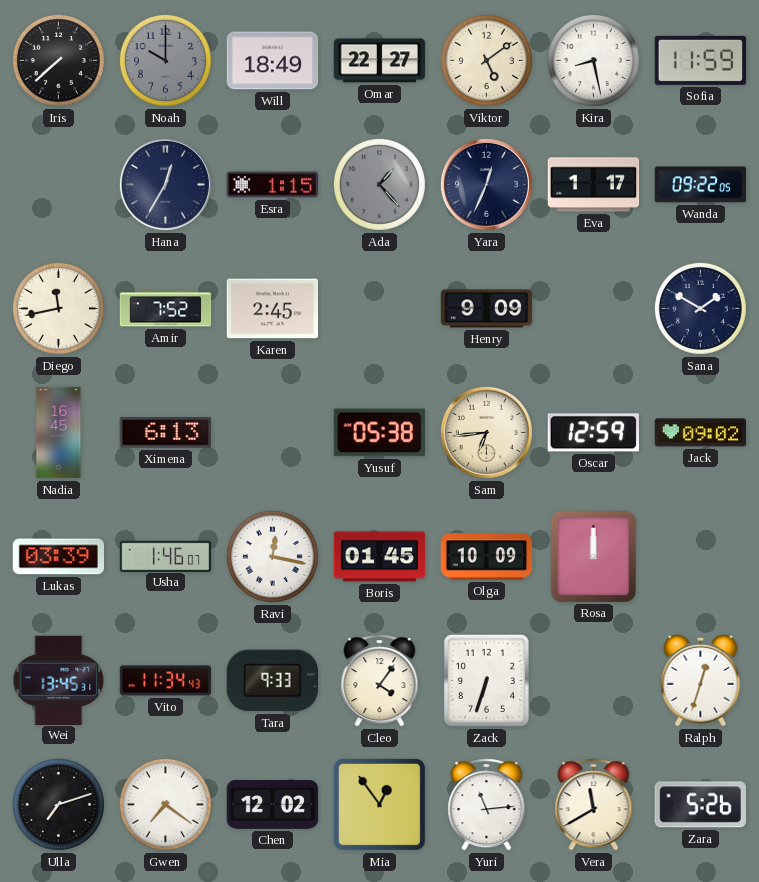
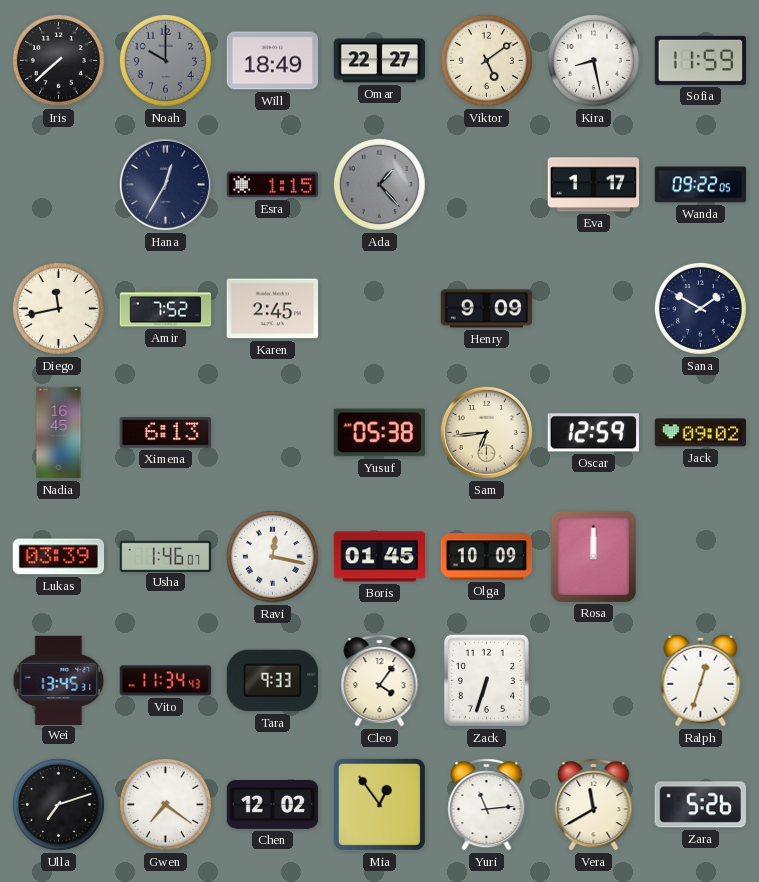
Yara: 12:34 -> none
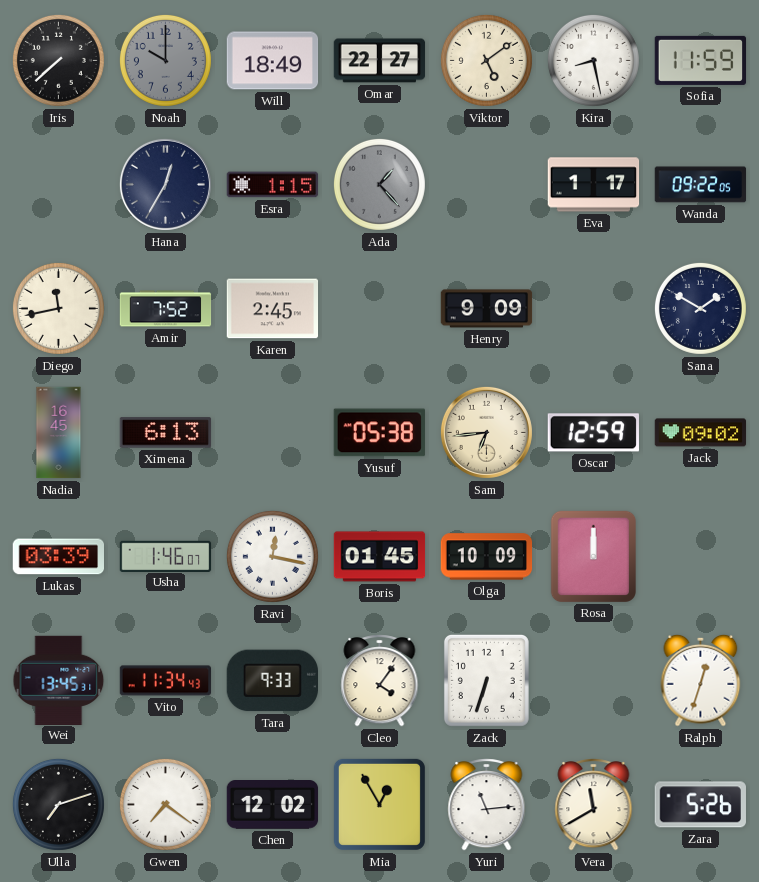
Mia: 12:54 -> 12:55
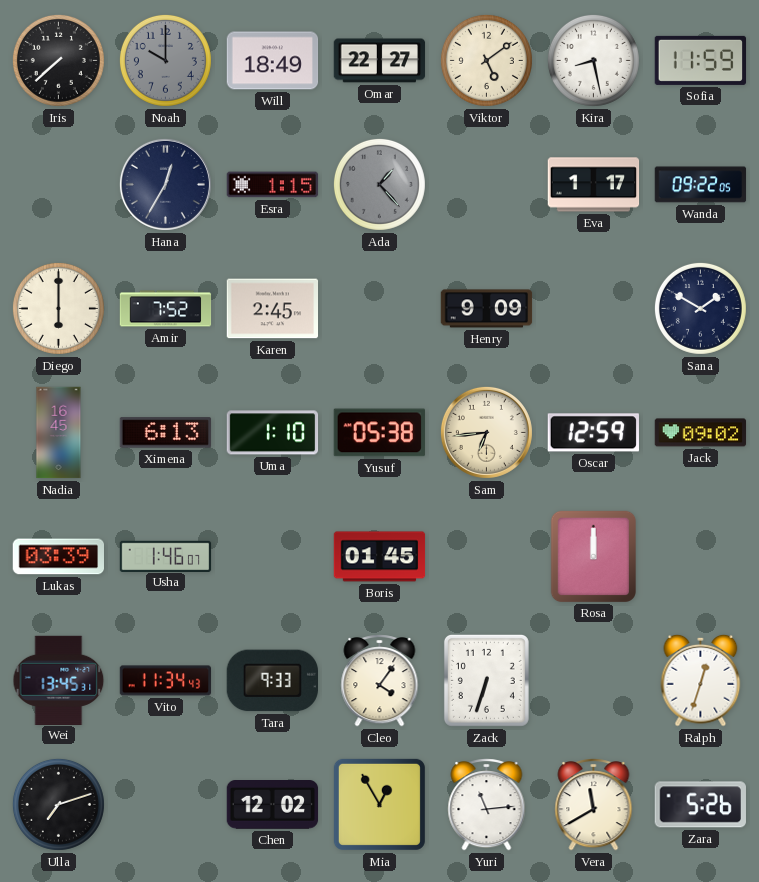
Diego: 11:43 -> 6:00
Uma: none -> 1:10
Ravi: 12:17 -> none
Olga: 10:09 -> none
Gwen: 7:21 -> none
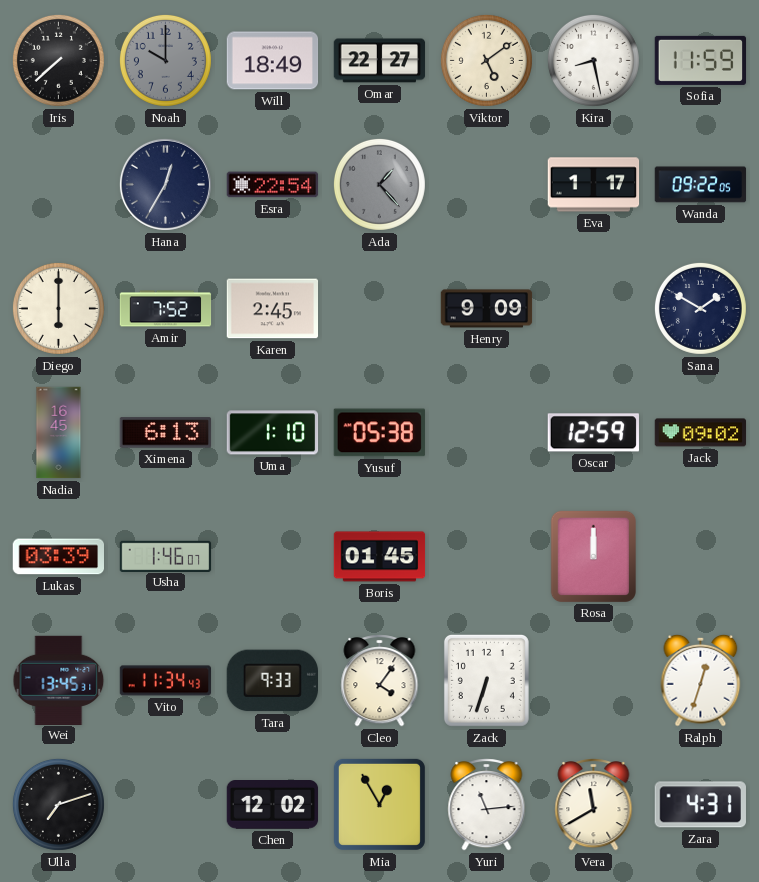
Esra: 1:15 -> 22:54
Sam: 6:44 -> none
Zara: 5:26 -> 4:31
